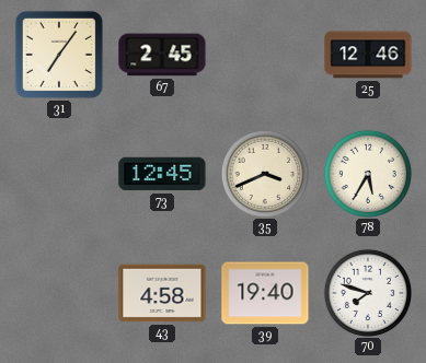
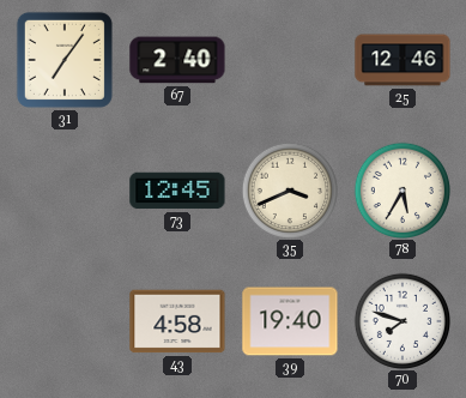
67: 2:45 -> 2:40
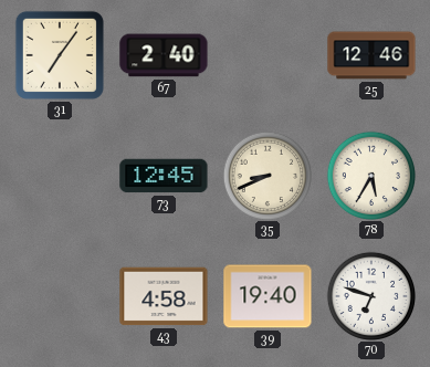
35: 3:41 -> 8:41
70: 7:48 -> 6:48
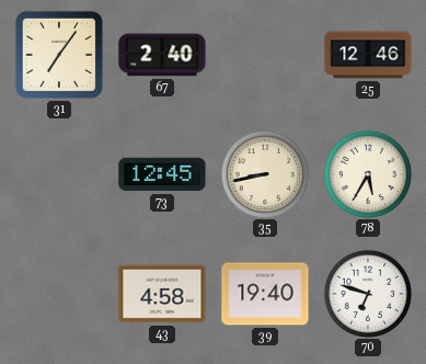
35: 8:41 -> 8:43
